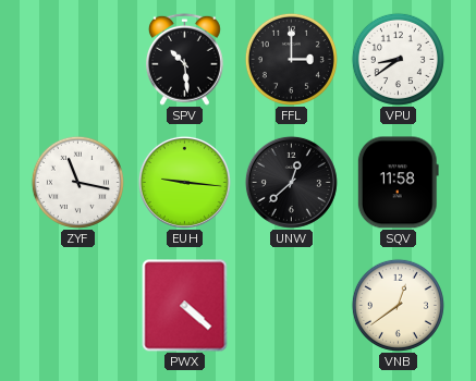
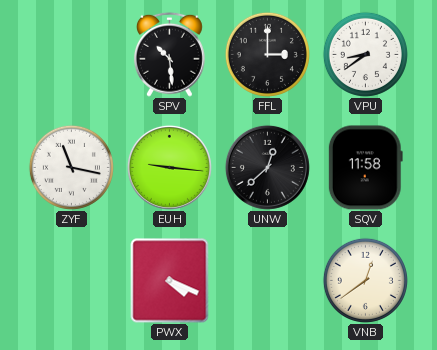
PWX: 4:22 -> 4:19
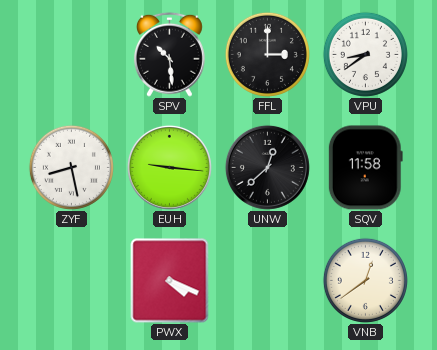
ZYF: 11:17 -> 8:28
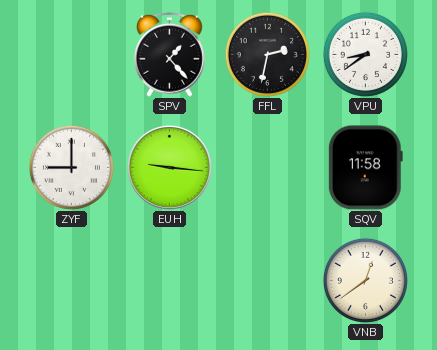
SPV: 10:29 -> 1:23
FFL: 3:00 -> 2:32
ZYF: 8:28 -> 9:00
UNW: 12:38 -> none
PWX: 4:19 -> none
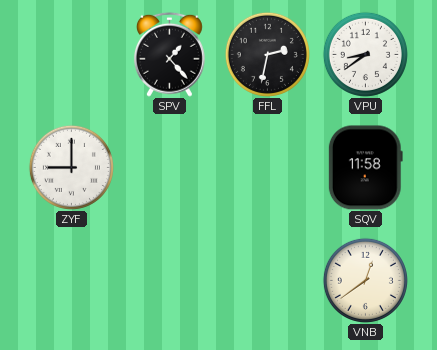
EUH: 9:16 -> none
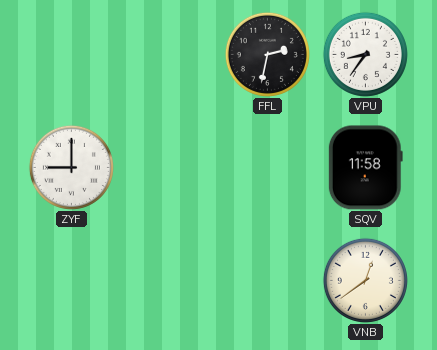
SPV: 1:23 -> none
VPU: 8:39 -> 8:36
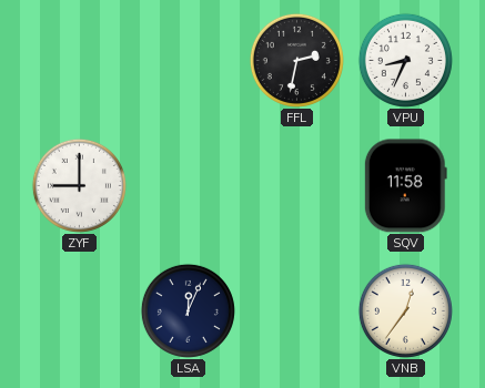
VPU: 8:36 -> 8:34
LSA: none -> 12:04
VNB: 12:39 -> 12:36
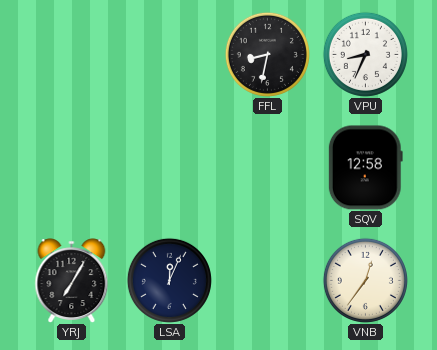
FFL: 2:32 -> 8:32
ZYF: 9:00 -> none
SQV: 11:58 -> 12:58
YRJ: none -> 7:05
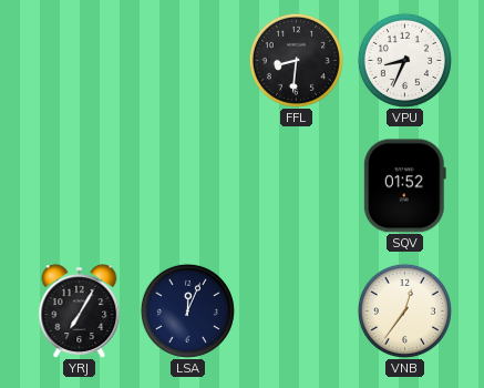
FFL: 8:32 -> 8:31
SQV: 12:58 -> 01:52
